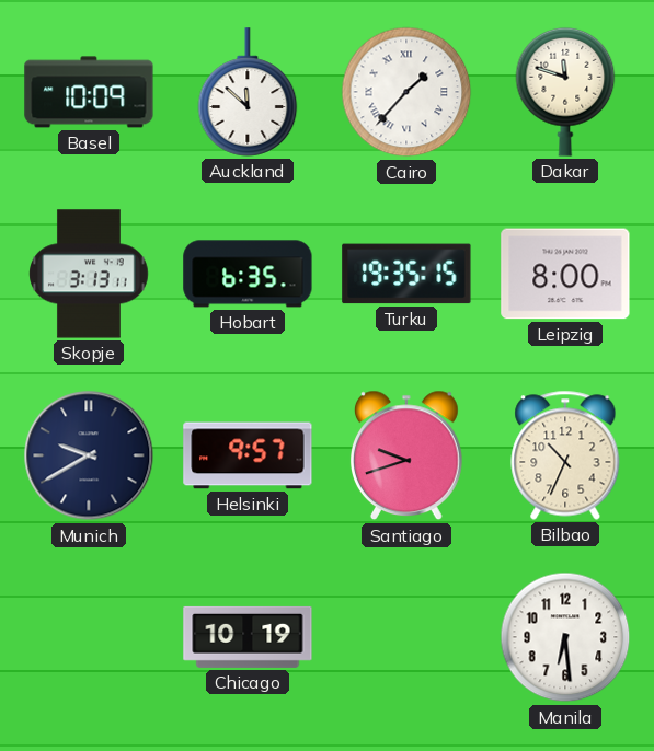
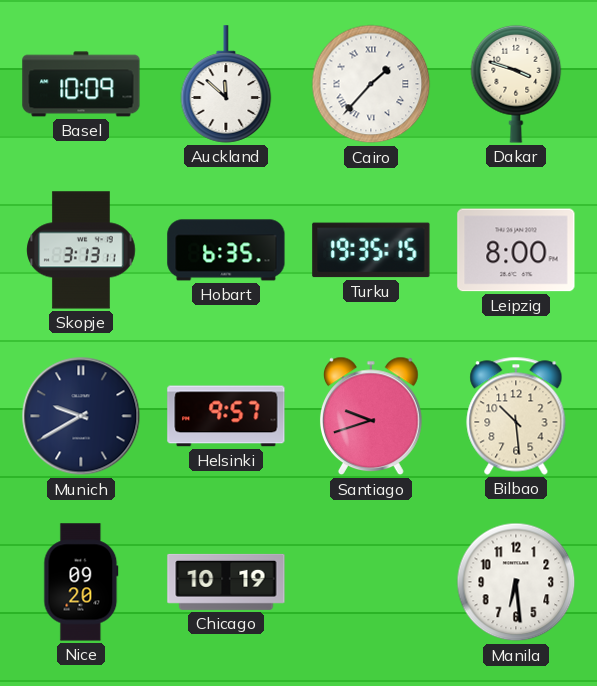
Dakar: 11:48 -> 3:48
Bilbao: 10:34 -> 10:29
Nice: none -> 09:20
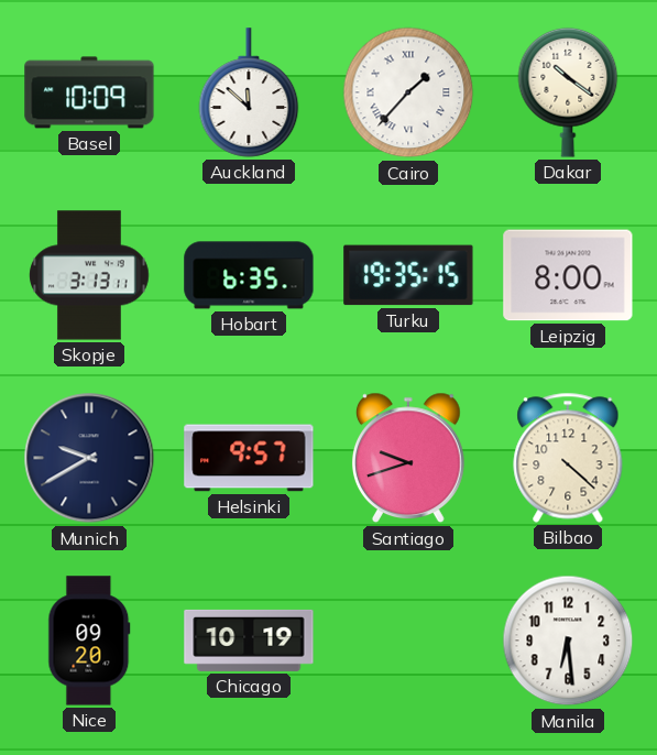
Dakar: 3:48 -> 10:21
Bilbao: 10:29 -> 4:22
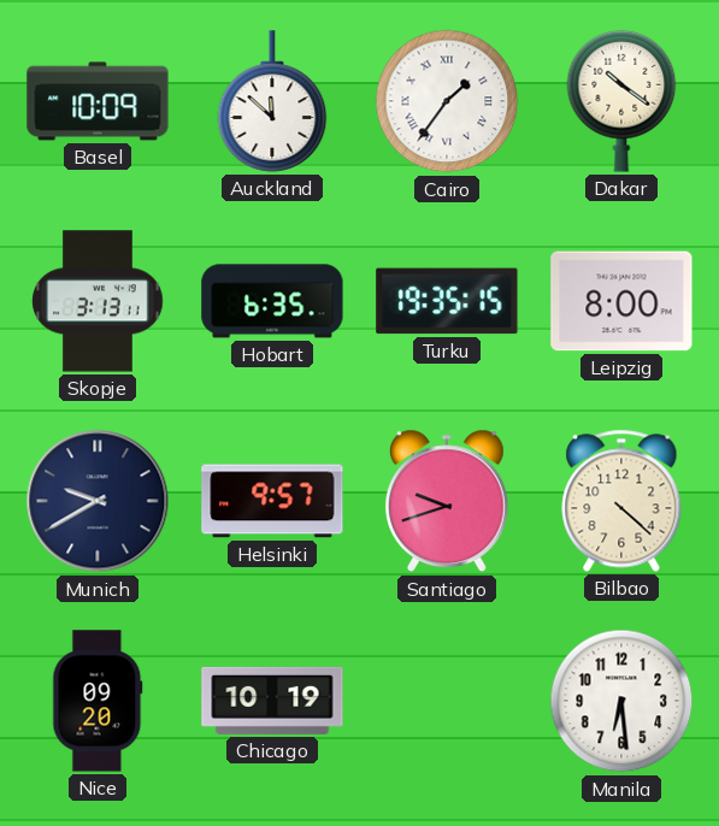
Cairo: 1:37 -> 1:36
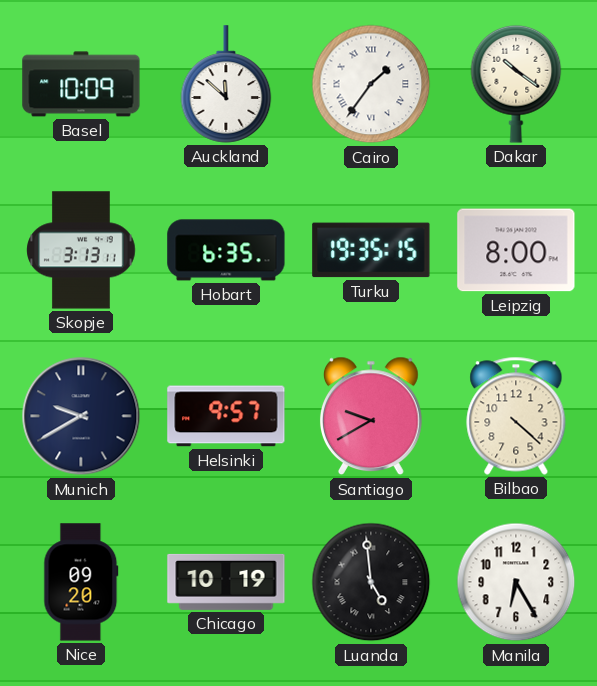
Santiago: 9:42 -> 9:40
Luanda: none -> 4:59
Manila: 6:29 -> 6:25
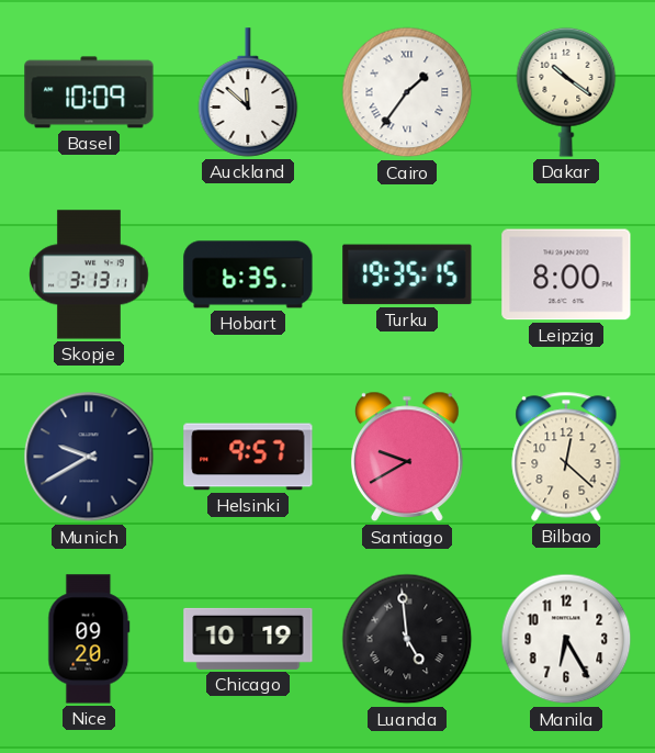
Bilbao: 4:22 -> 12:22
